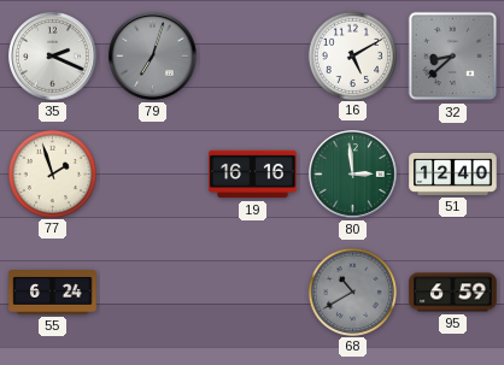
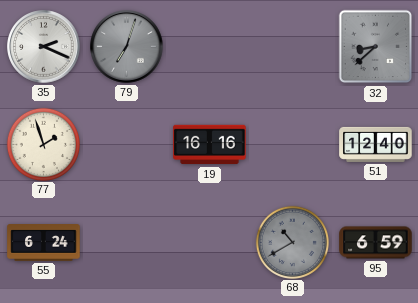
16: 5:10 -> none
80: 2:59 -> none
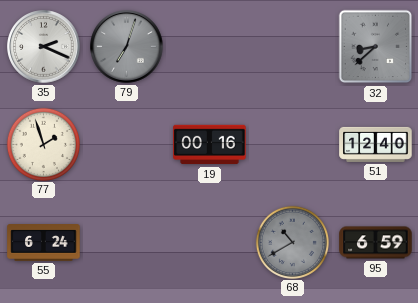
19: 16:16 -> 00:16
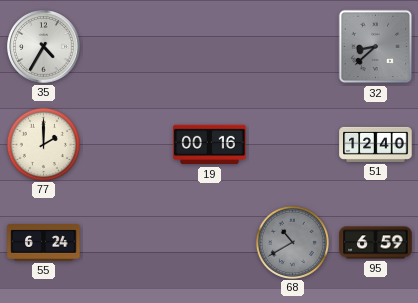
35: 2:19 -> 4:35
79: 7:03 -> none
77: 1:57 -> 2:00
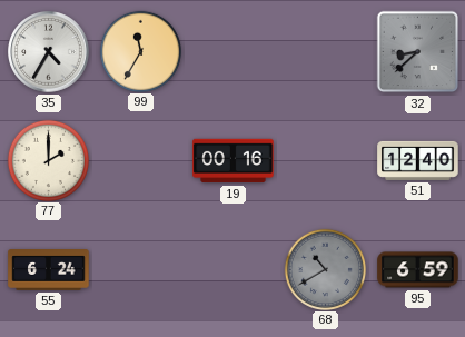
99: none -> 11:35
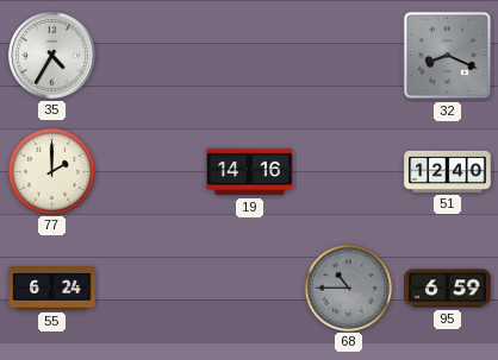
99: 11:35 -> none
32: 8:38 -> 8:19
19: 00:16 -> 14:16
68: 10:40 -> 10:45
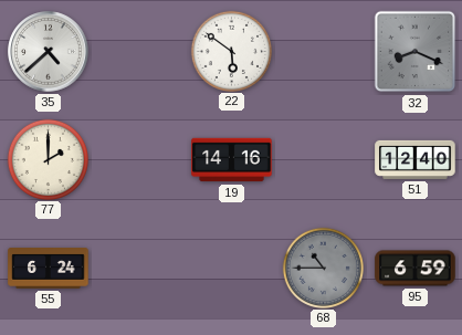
35: 4:35 -> 4:38
22: none -> 5:51
